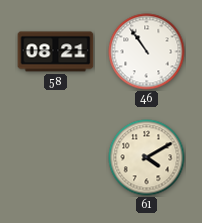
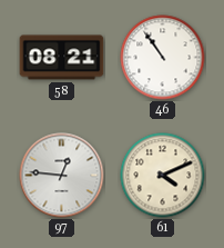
97: none -> 12:46
61: 4:10 -> 4:11
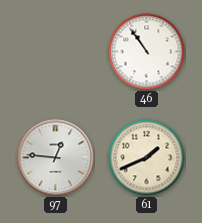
58: 08:21 -> none
61: 4:11 -> 1:41
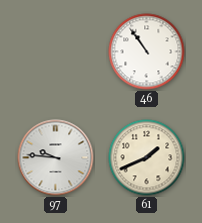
97: 12:46 -> 9:46
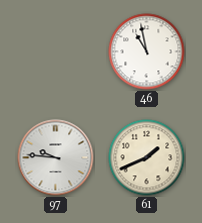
46: 10:54 -> 10:58
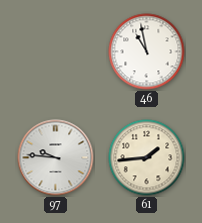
61: 1:41 -> 1:44
